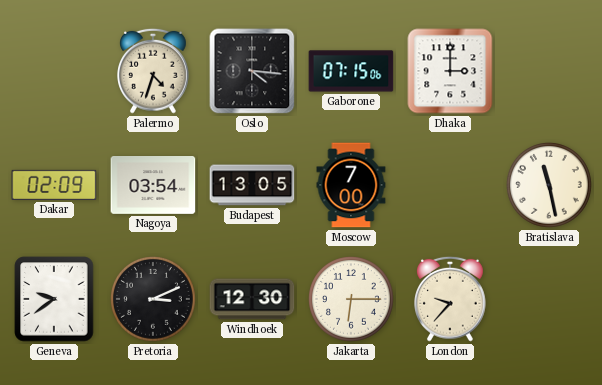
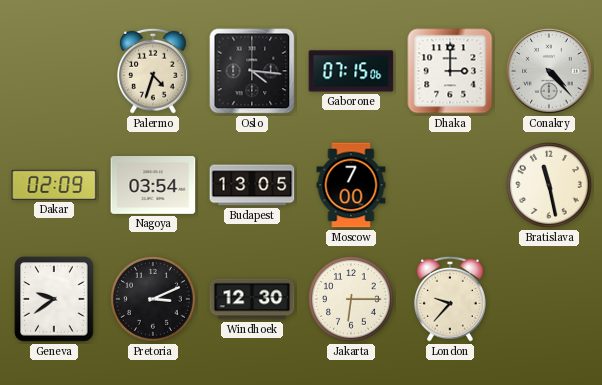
Conakry: none -> 4:23
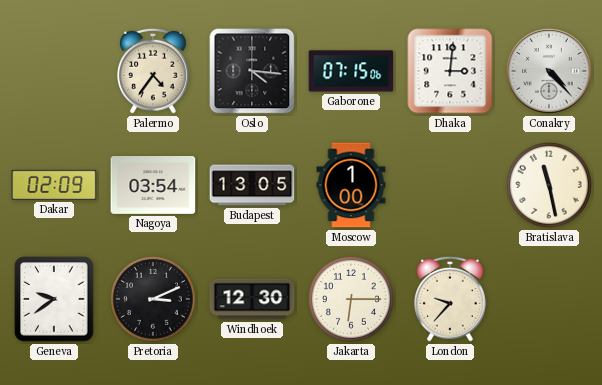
Palermo: 4:33 -> 4:36
Dhaka: 3:00 -> 3:01
Moscow: 7:00 -> 1:00
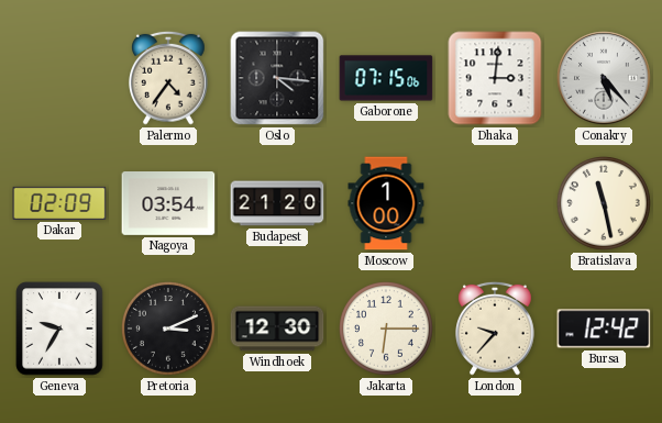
Conakry: 4:23 -> 5:23
Budapest: 13:05 -> 21:20
Geneva: 9:39 -> 9:35
Bursa: none -> 12:42
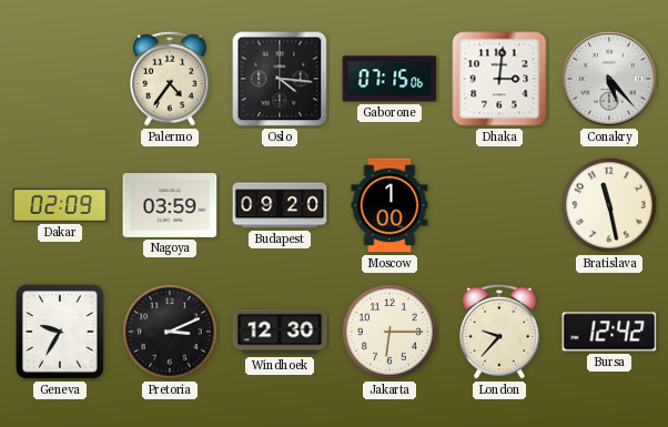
Nagoya: 03:54 -> 03:59
Budapest: 21:20 -> 09:20
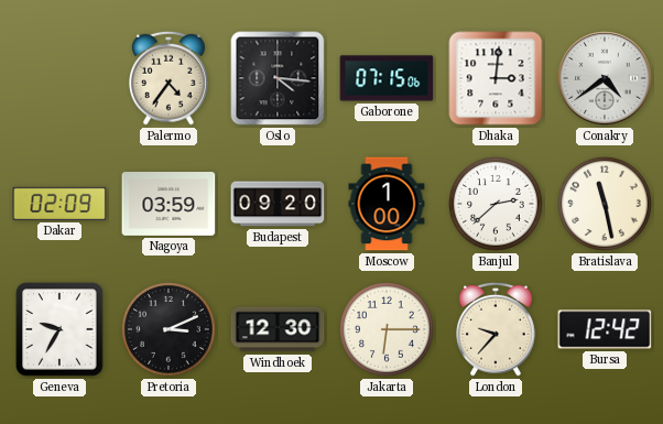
Conakry: 5:23 -> 4:39
Banjul: none -> 2:38
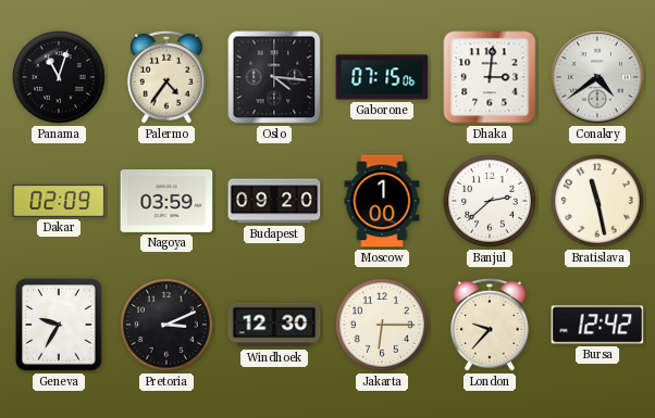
Panama: none -> 11:03
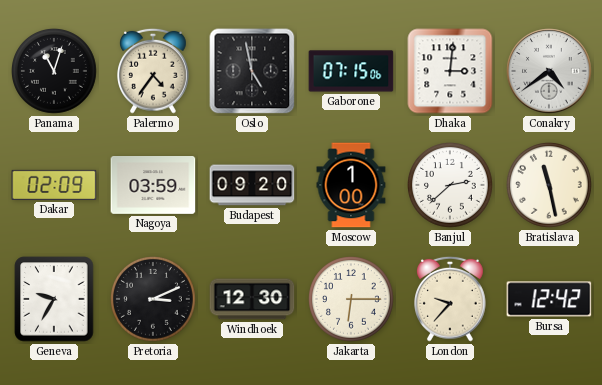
Oslo: 4:16 -> 4:58
